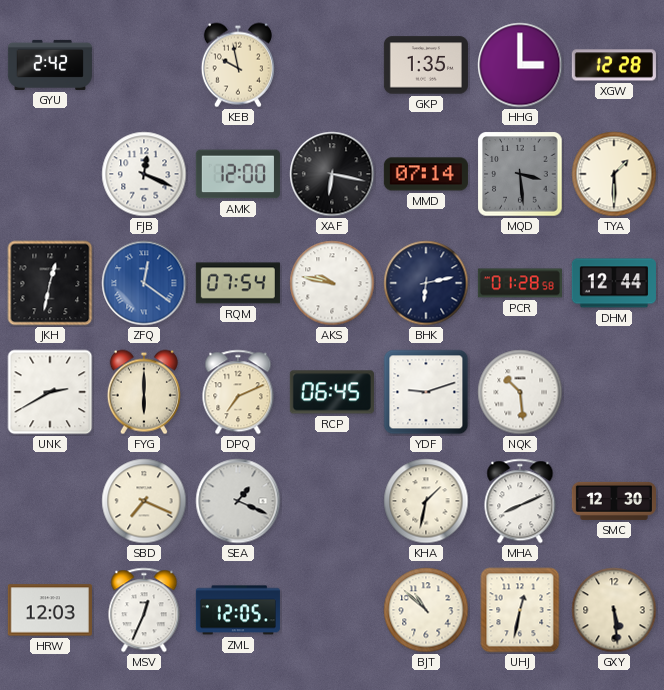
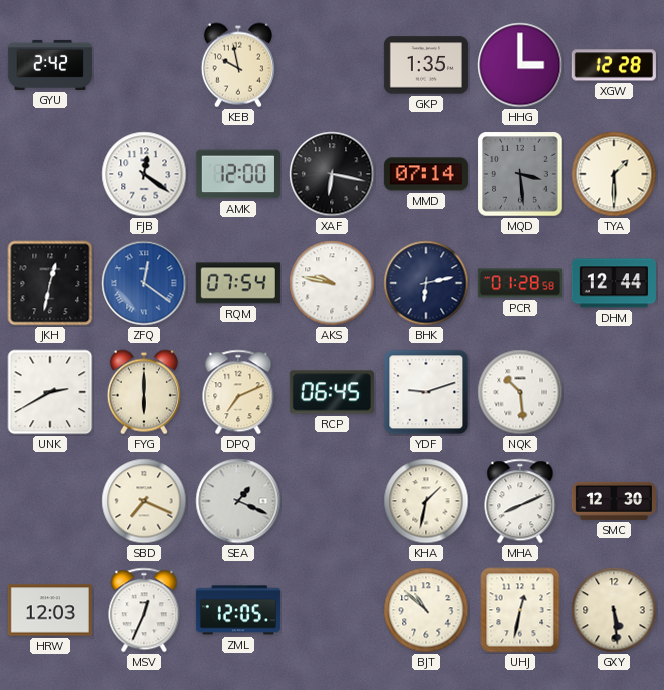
FJB: 12:19 -> 12:21
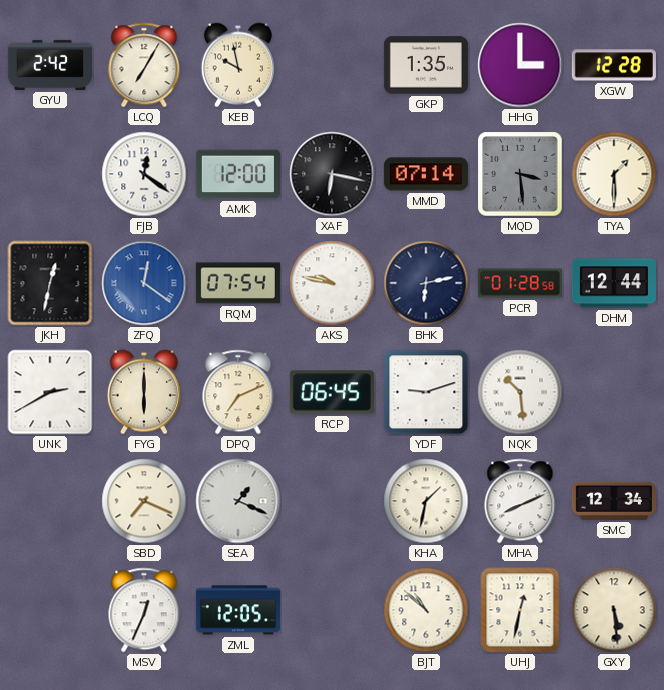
LCQ: none -> 7:05
SMC: 12:30 -> 12:34
HRW: 12:03 -> none
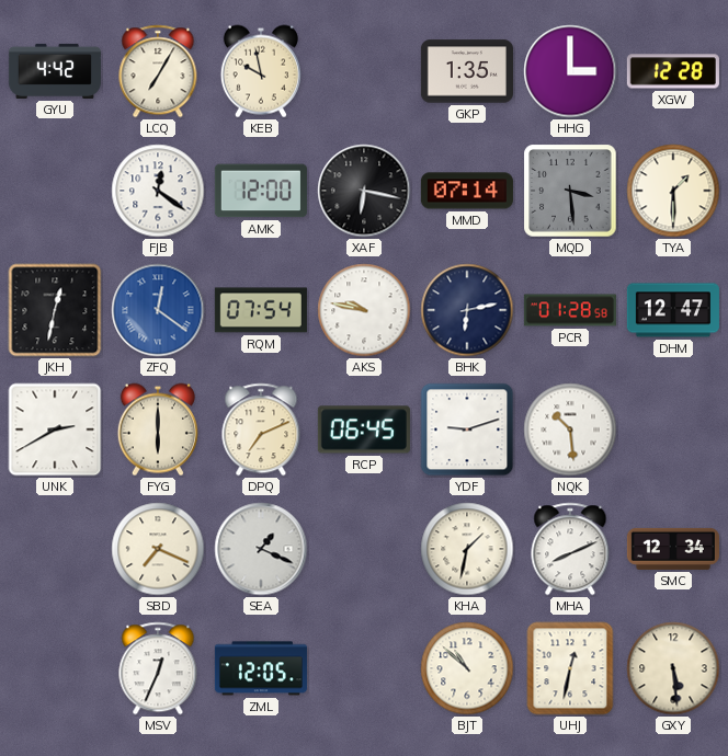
GYU: 2:42 -> 4:42
DHM: 12:44 -> 12:47
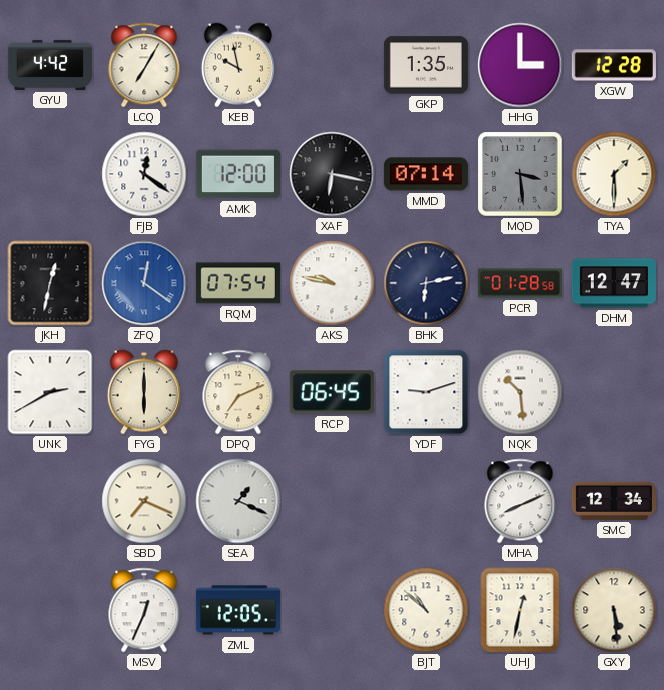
KHA: 1:32 -> none
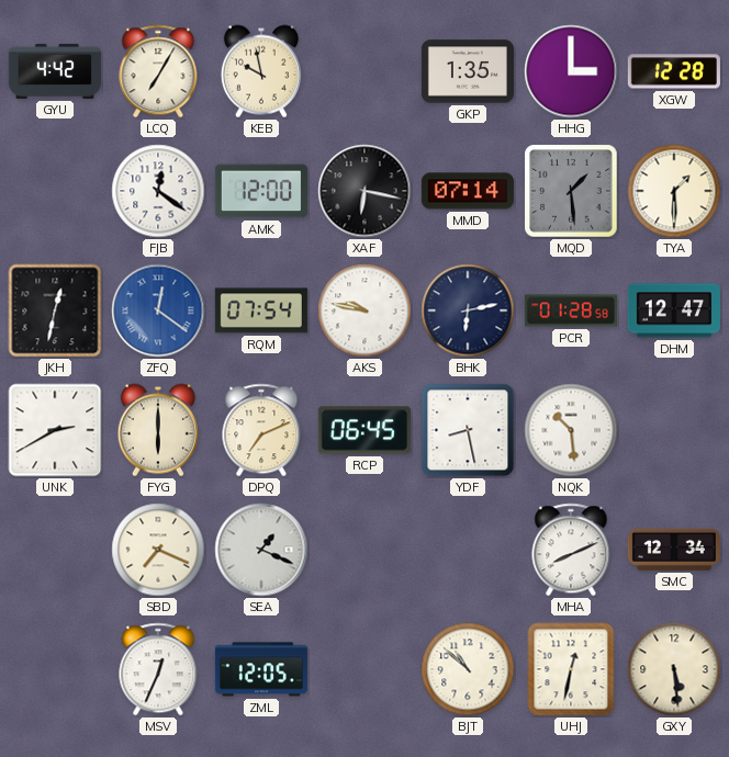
MQD: 3:29 -> 1:29
YDF: 9:12 -> 8:28
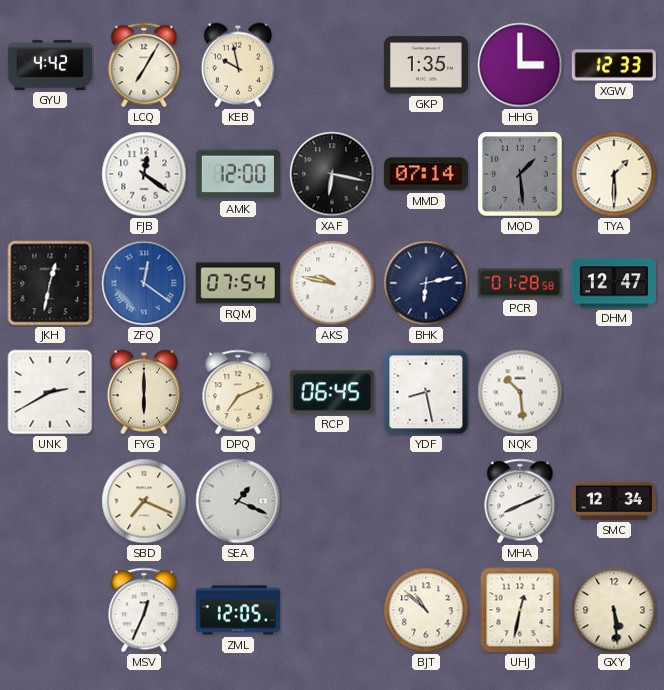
XGW: 12:28 -> 12:33
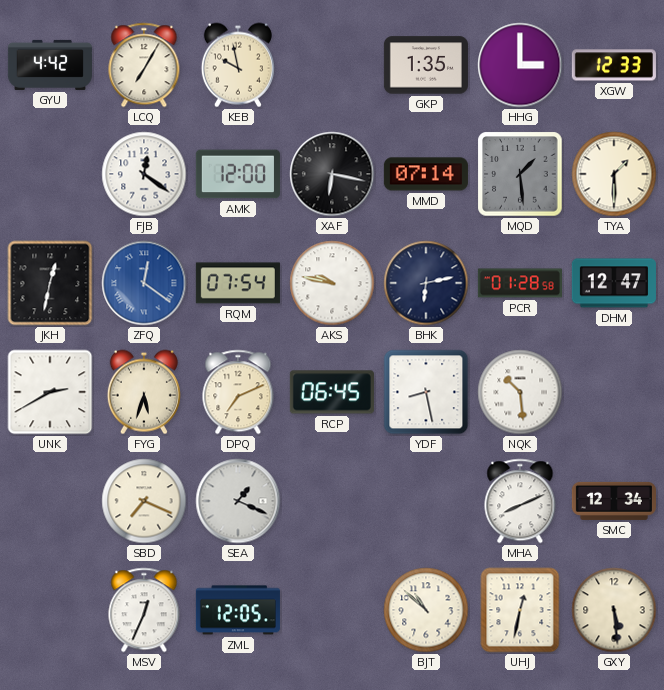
FYG: 6:00 -> 5:33
